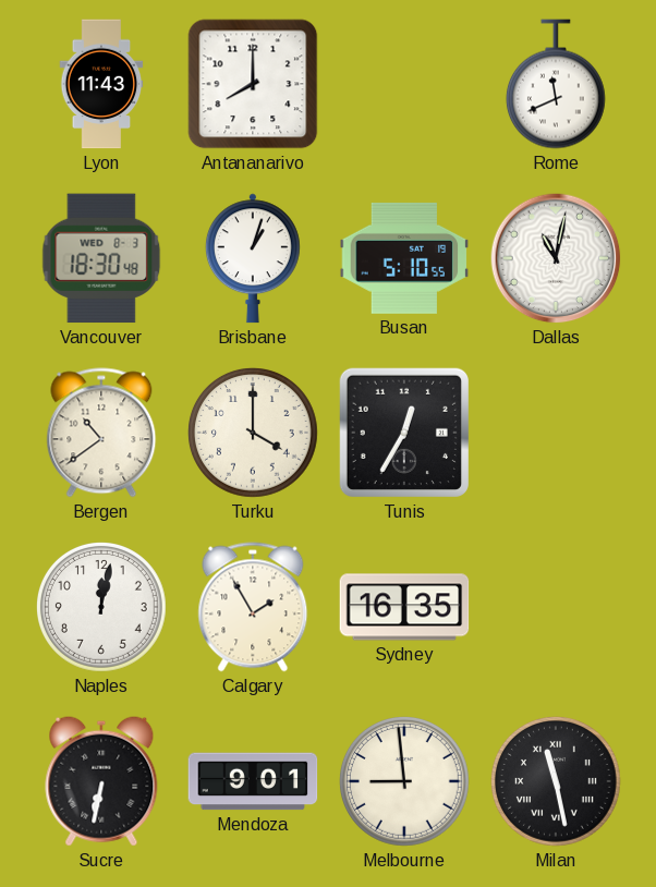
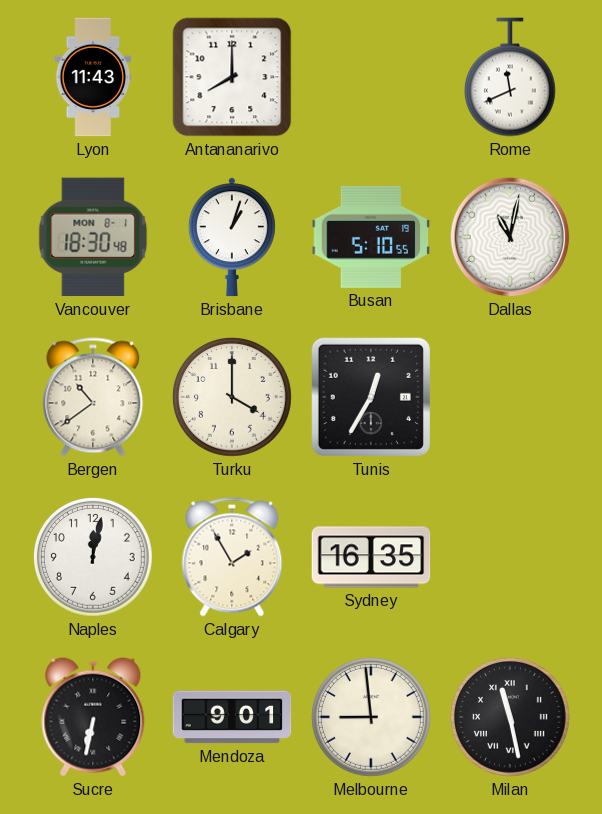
Vancouver date: WED 8-3 -> MON 8-1
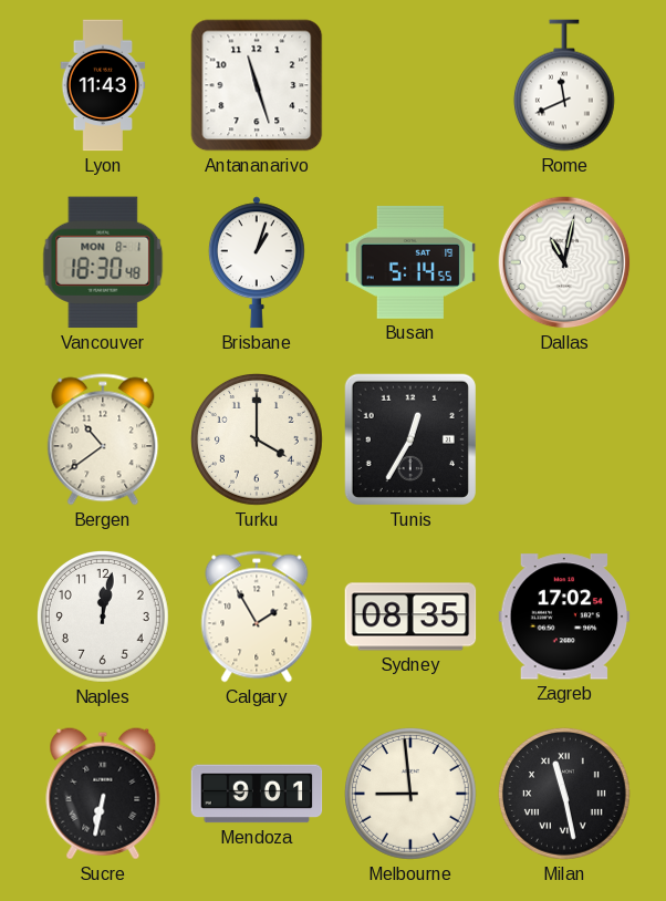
Antananarivo: 8:00 -> 11:27
Busan: 5:10 -> 5:14
Sydney: 16:35 -> 08:35
Zagreb: none -> 17:02
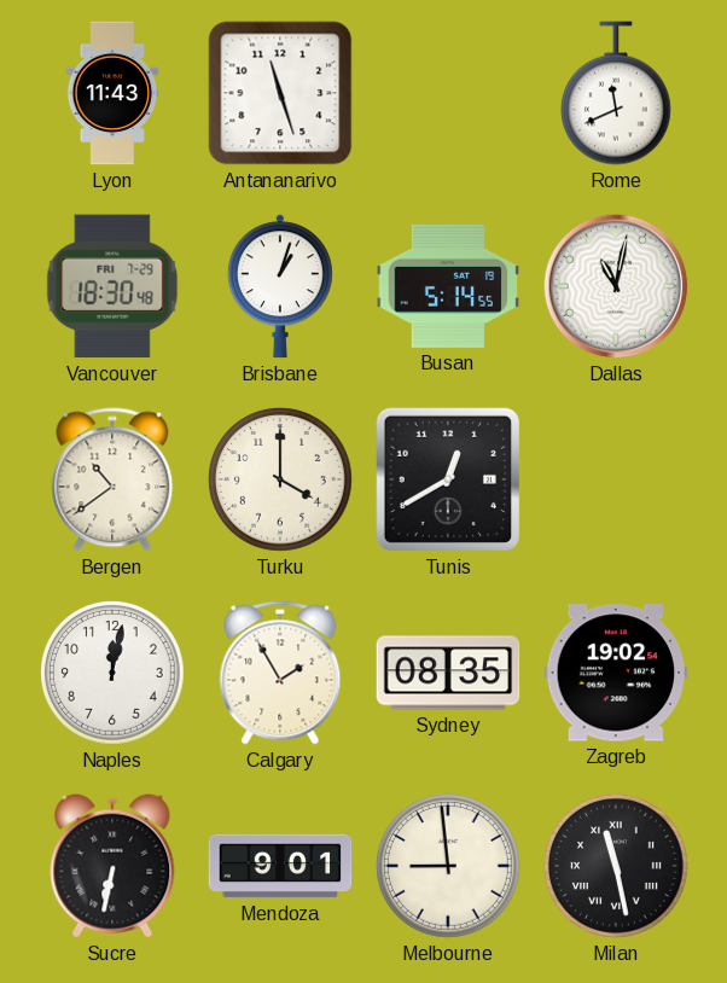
Vancouver date: MON 8-1 -> FRI 7-29
Tunis: 12:35 -> 12:40
Zagreb: 17:02 -> 19:02
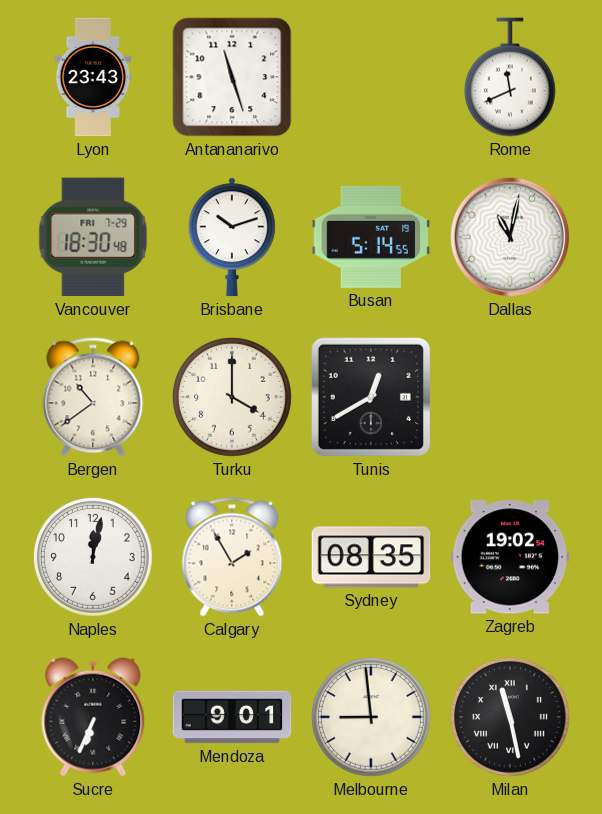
Lyon: 11:43 -> 23:43
Brisbane: 1:03 -> 10:12
Sucre: 6:32 -> 6:34
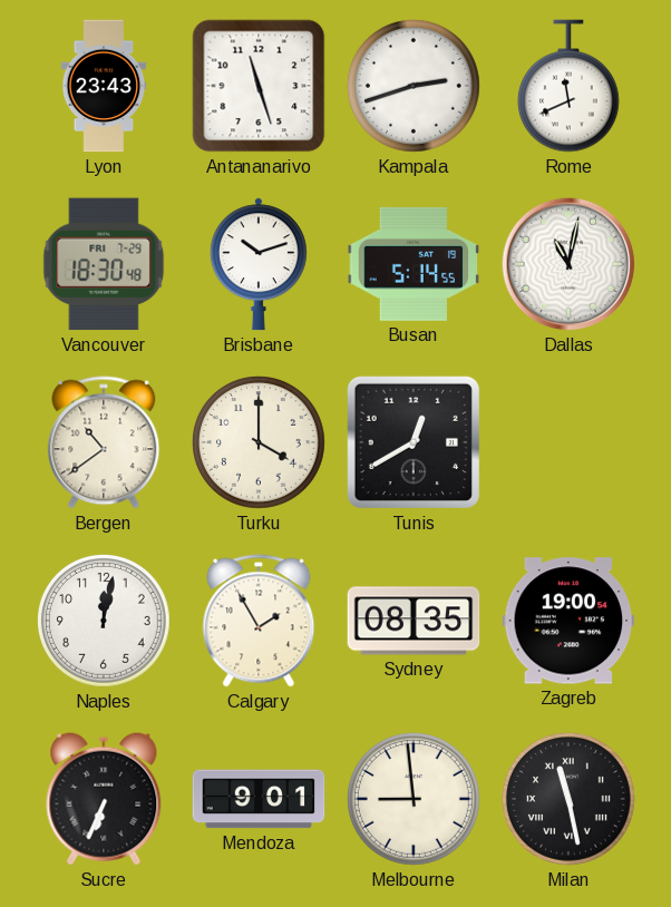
Kampala: none -> 2:42
Zagreb: 19:02 -> 19:00
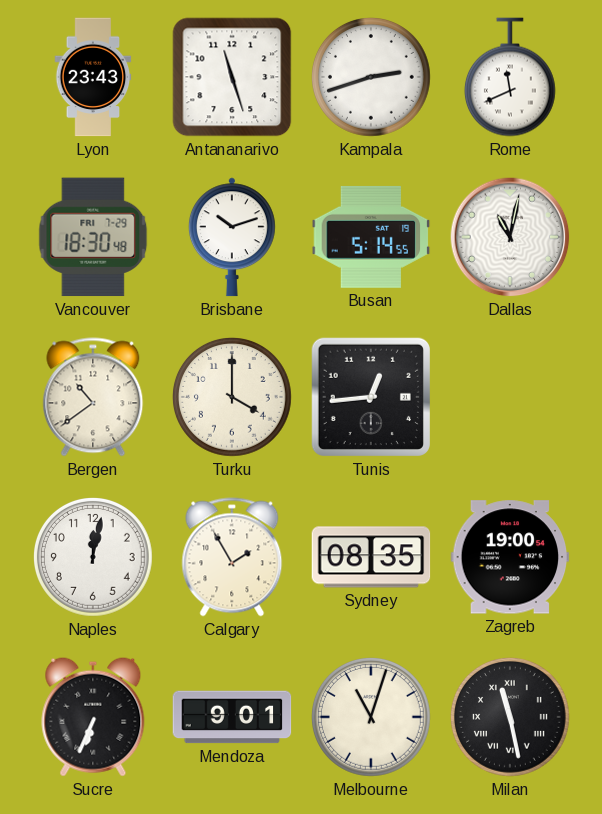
Tunis: 12:40 -> 12:44
Melbourne: 8:59 -> 11:03
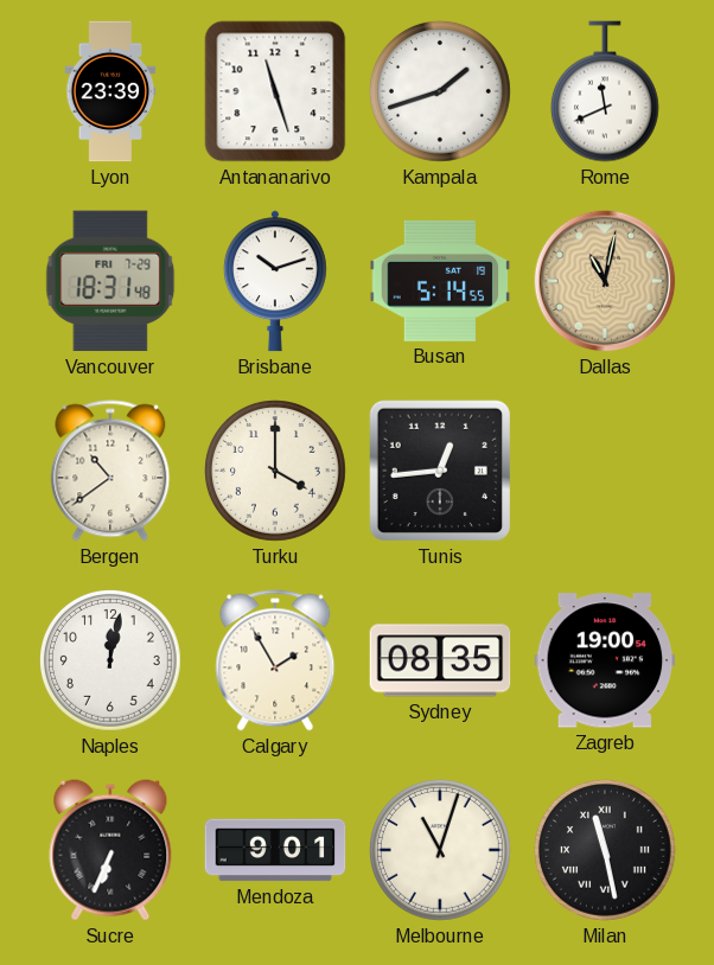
Lyon: 23:43 -> 23:39
Kampala: 2:42 -> 1:42
Vancouver: 18:30 -> 18:31
Dallas dial: white -> champagne
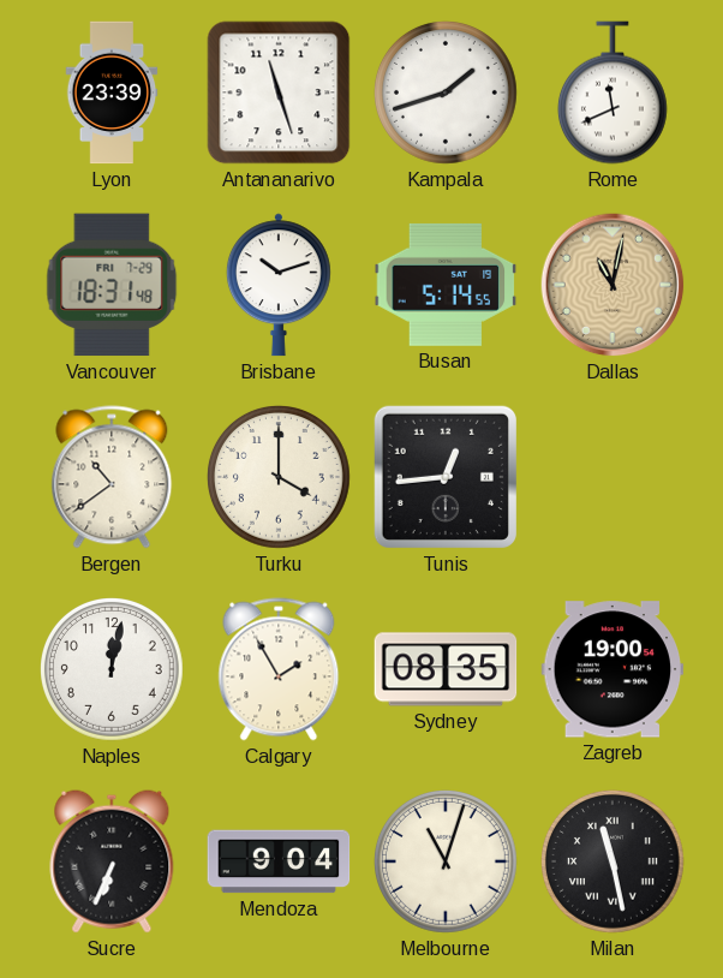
Mendoza: 9:01 -> 9:04
